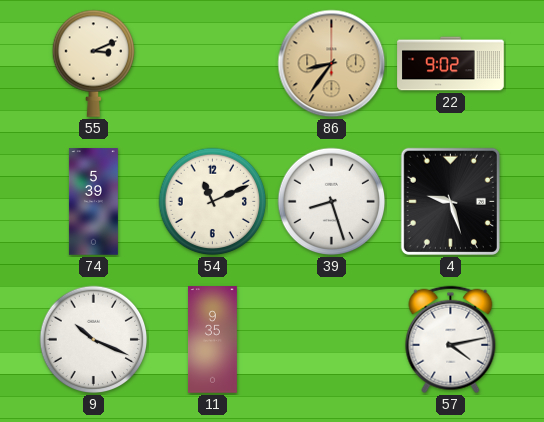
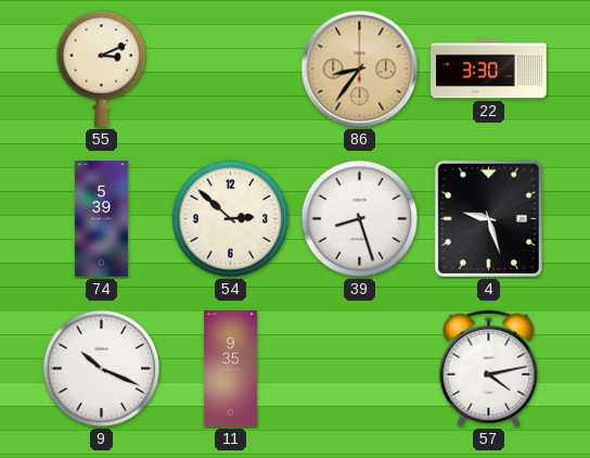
22: 9:02 -> 3:30
54: 11:11 -> 2:52
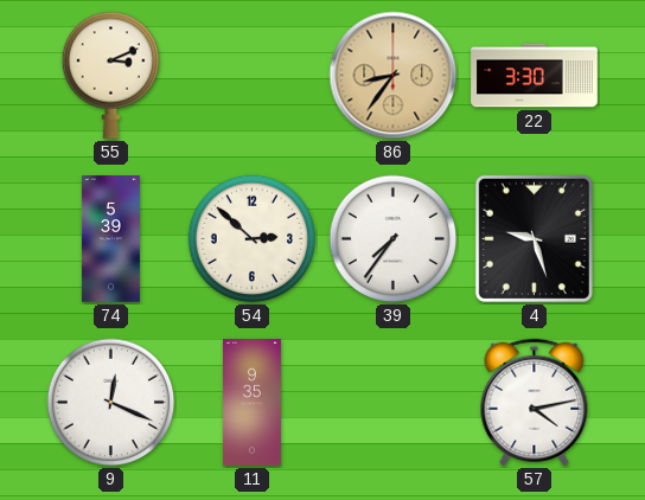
39: 8:27 -> 7:36
9: 10:19 -> 12:19
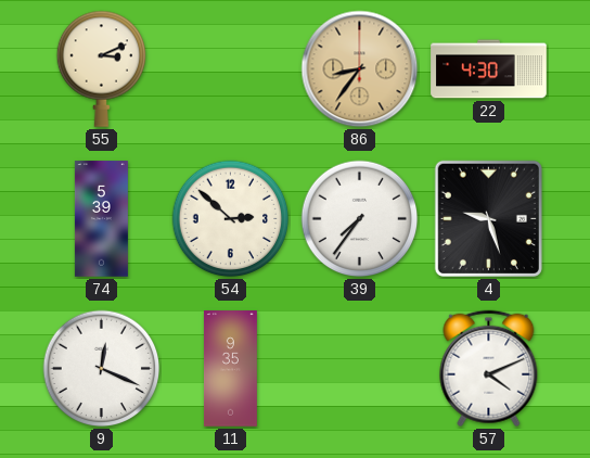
22: 3:30 -> 4:30
57: 4:13 -> 4:11
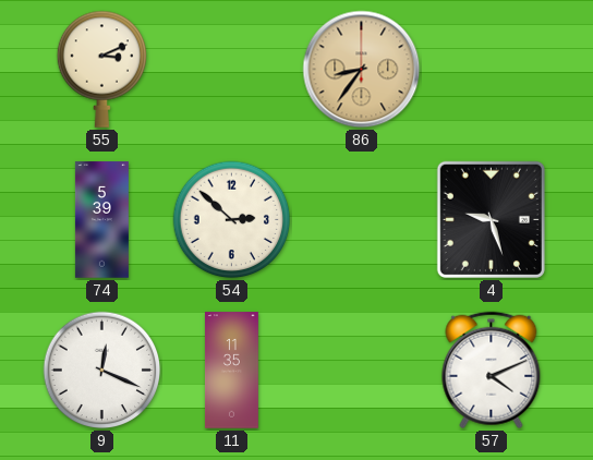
22: 4:30 -> none
39: 7:36 -> none
11: 9:35 -> 11:35
